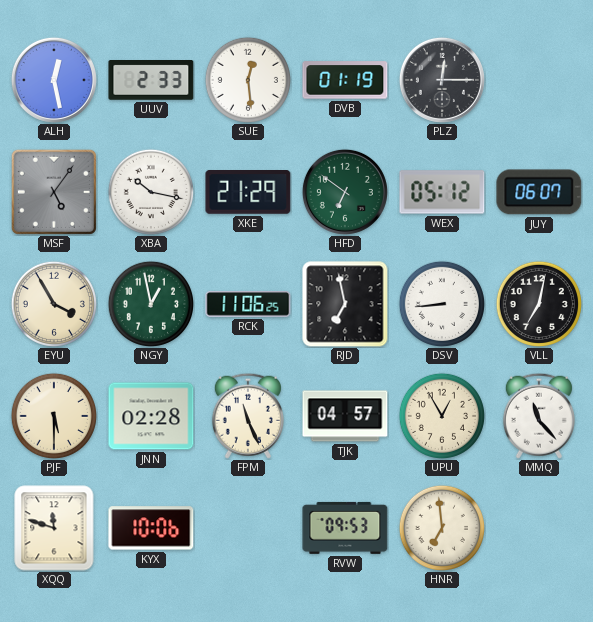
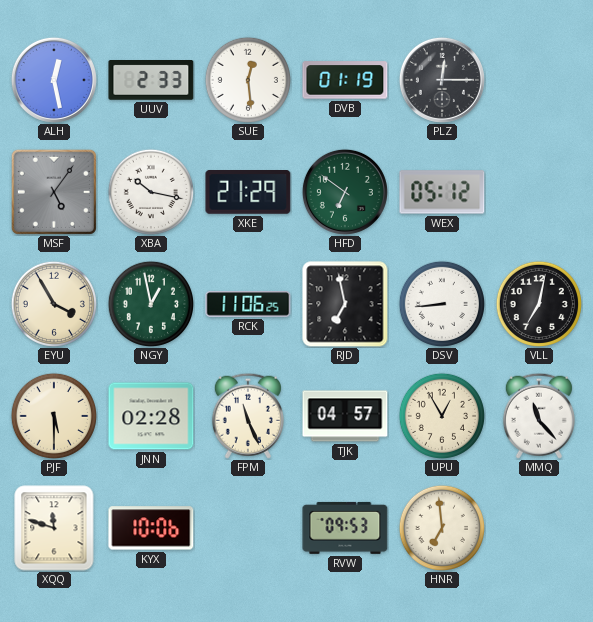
JUY: 06:07 -> none
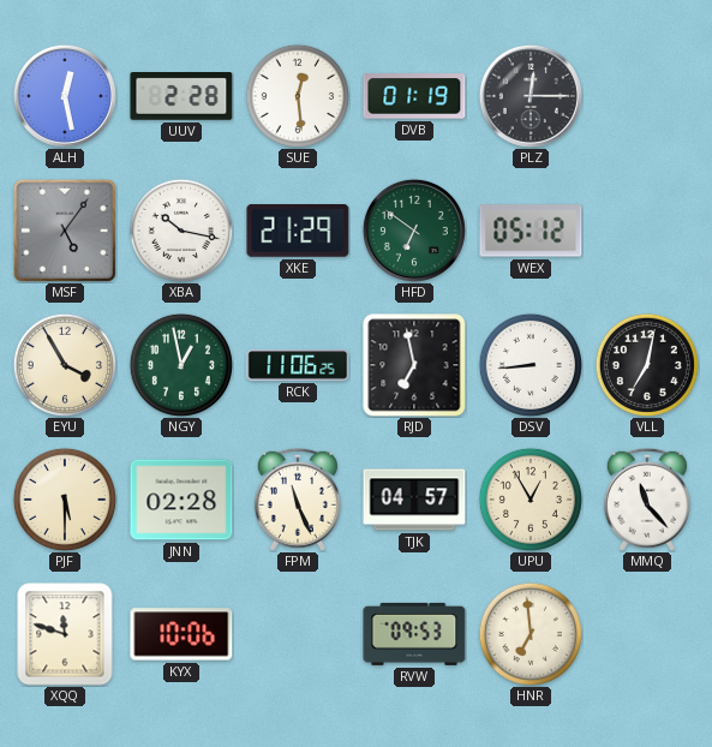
UUV: 2:33 -> 2:28
